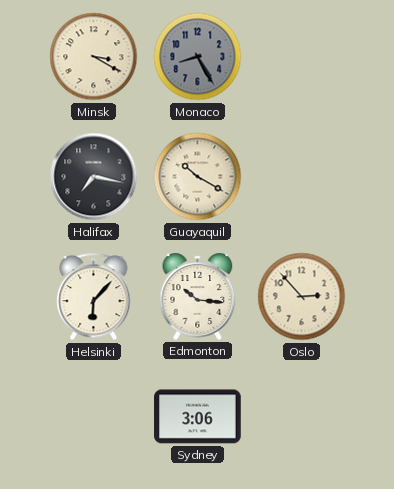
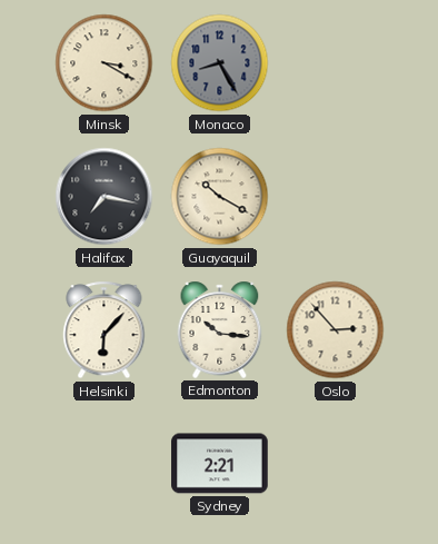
Sydney: 3:06 -> 2:21
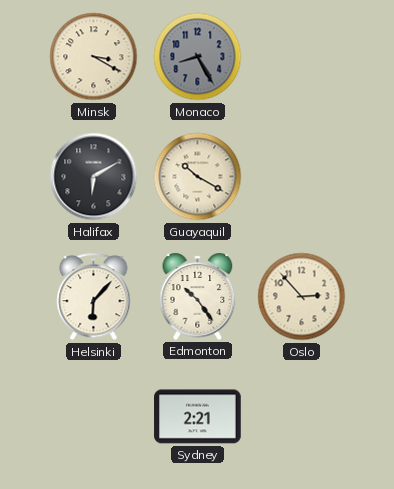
Halifax: 7:17 -> 6:10
Edmonton: 10:16 -> 10:24
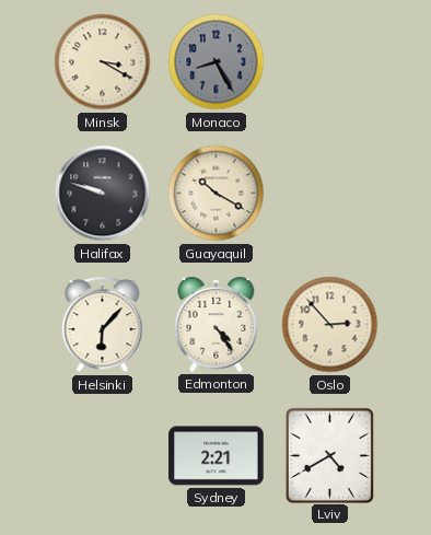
Halifax: 6:10 -> 9:48
Edmonton: 10:24 -> 4:24
Lviv: none -> 4:40
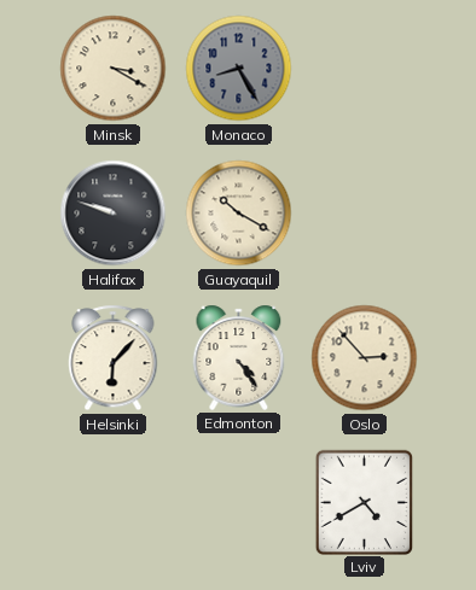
Sydney: 2:21 -> none
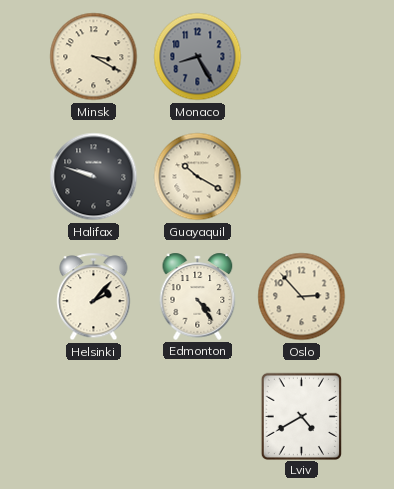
Helsinki: 6:07 -> 2:07
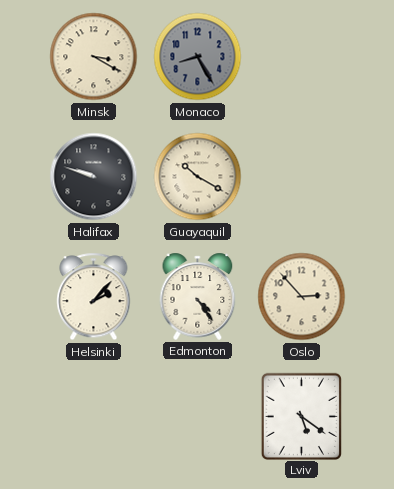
Lviv: 4:40 -> 5:21
